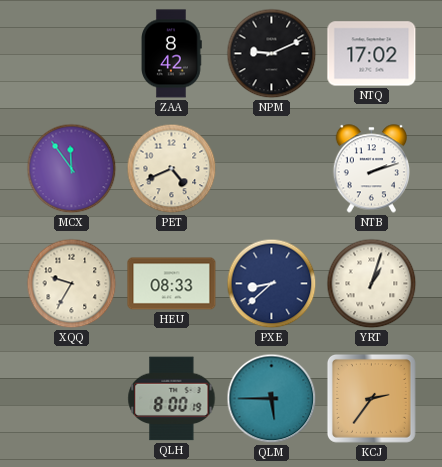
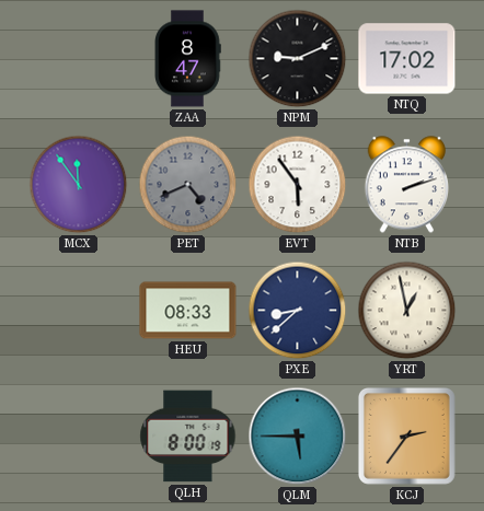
ZAA: 8:42 -> 8:47
PET dial: cream -> grey
EVT: none -> 5:54
XQQ: 9:35 -> none
YRT: 1:03 -> 12:58
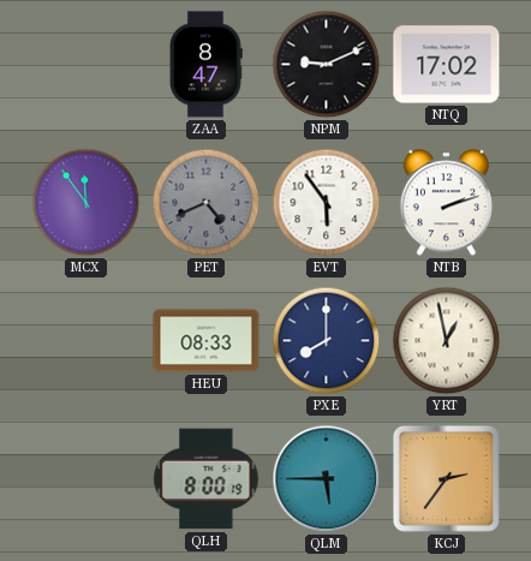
PXE: 8:38 -> 8:00
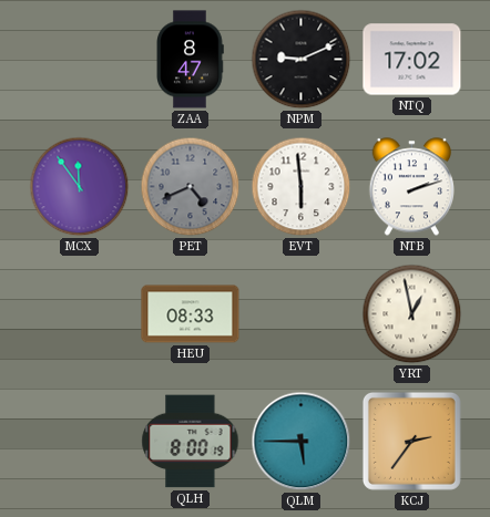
EVT: 5:54 -> 5:59
PXE: 8:00 -> none
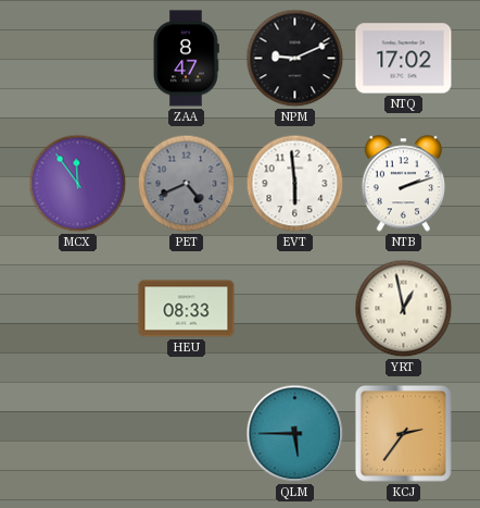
QLH: 8:00 -> none
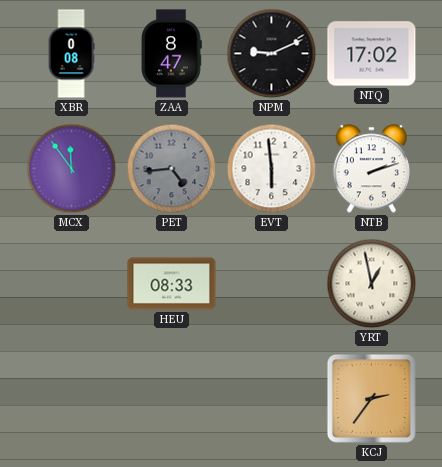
XBR: none -> 0:08
PET: 4:41 -> 4:44
QLM: 5:45 -> none
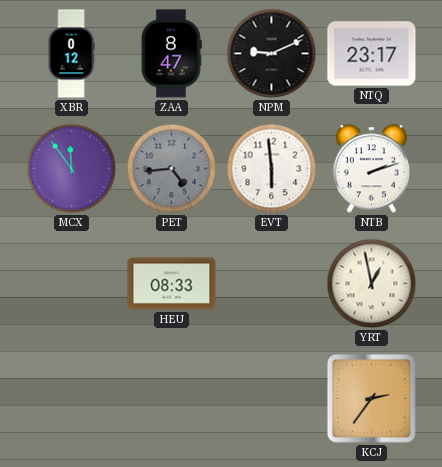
XBR: 0:08 -> 0:12
NTQ: 17:02 -> 23:17
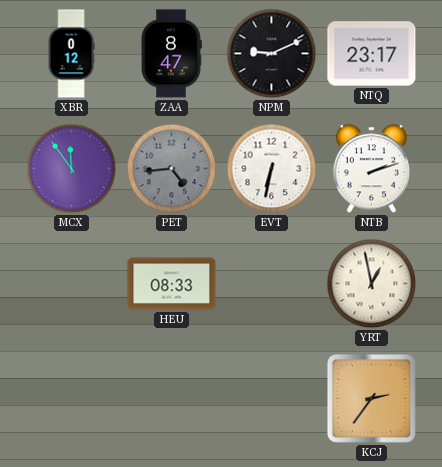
EVT: 5:59 -> 6:32
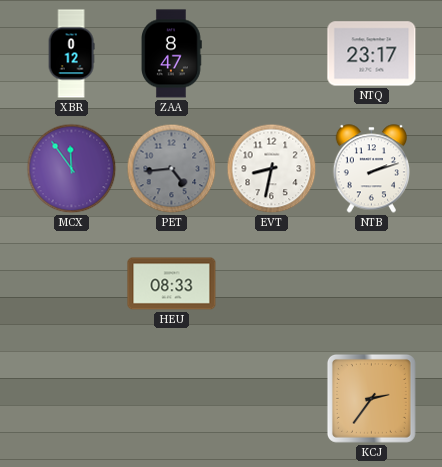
NPM: 9:11 -> none
EVT: 6:32 -> 8:32
YRT: 12:58 -> none
